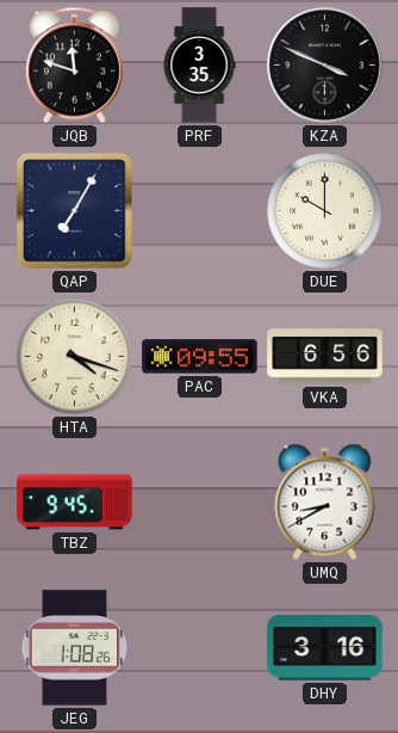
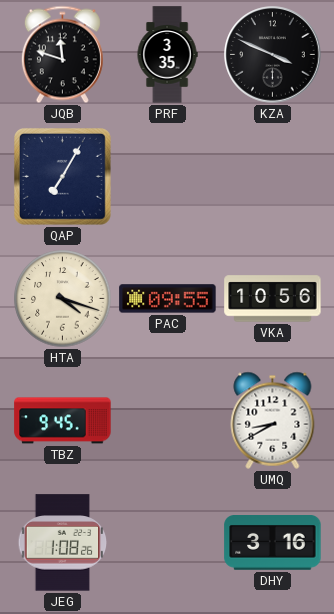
DUE: 10:00 -> none
VKA: 6:56 -> 10:56
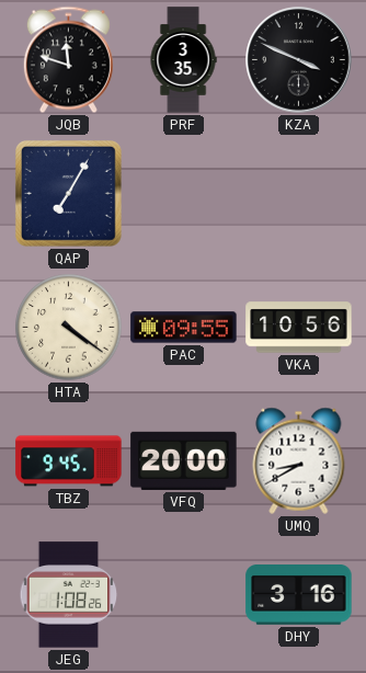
HTA: 4:18 -> 4:21
VFQ: none -> 20:00
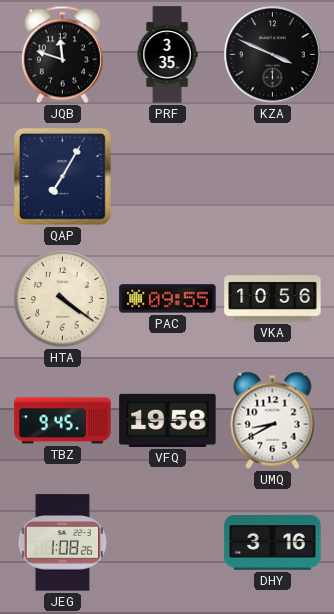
VFQ: 20:00 -> 19:58
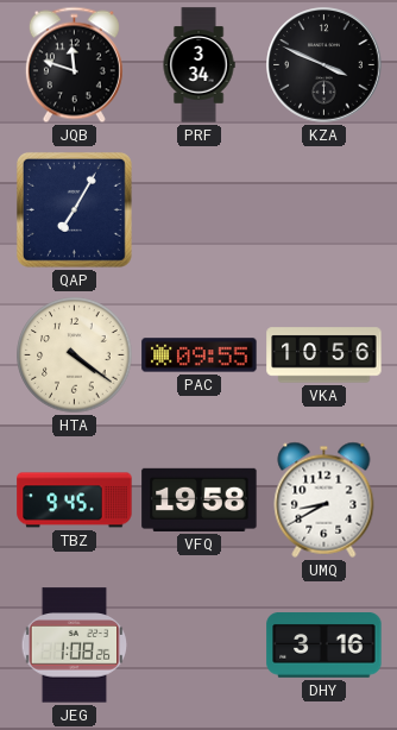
PRF: 3:35 -> 3:34
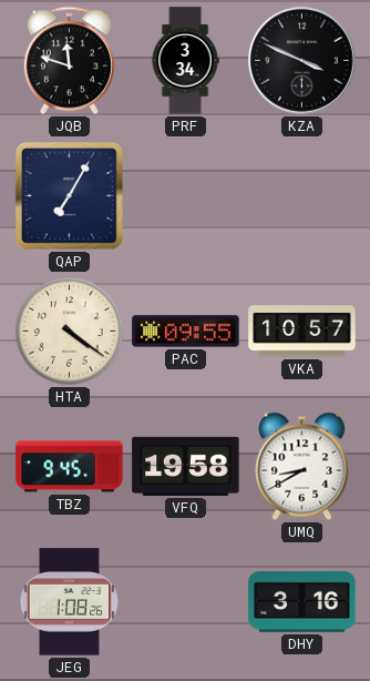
VKA: 10:56 -> 10:57
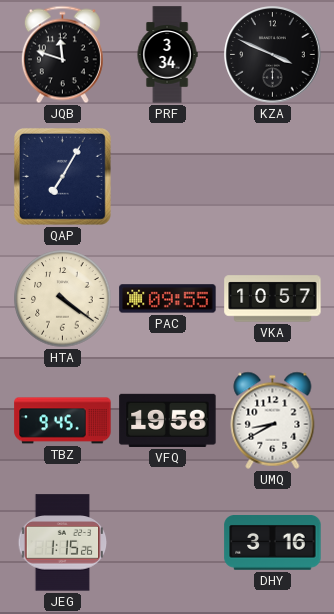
JEG: 1:08 -> 1:15
